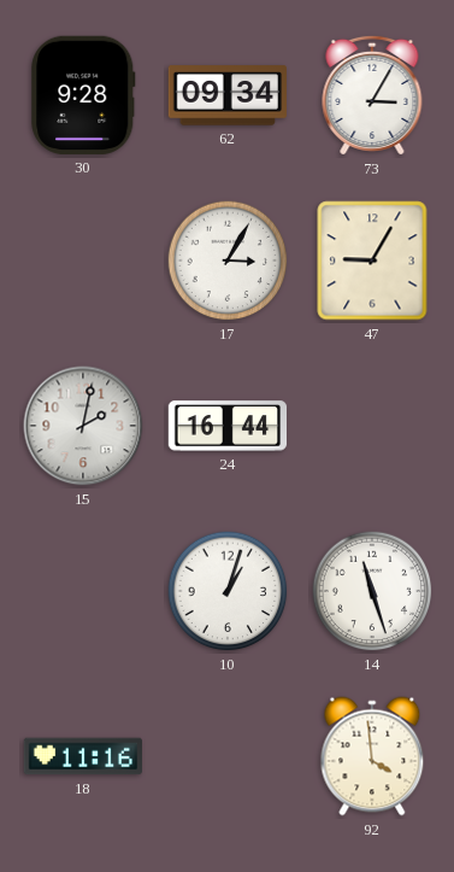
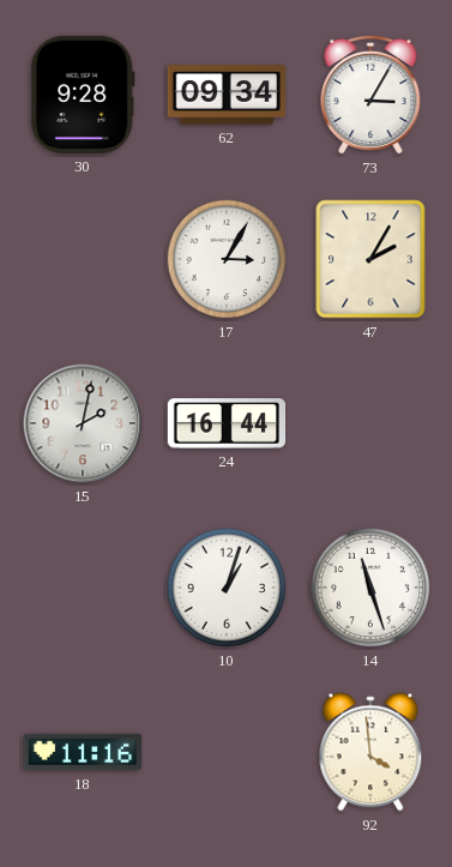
47: 9:05 -> 2:05
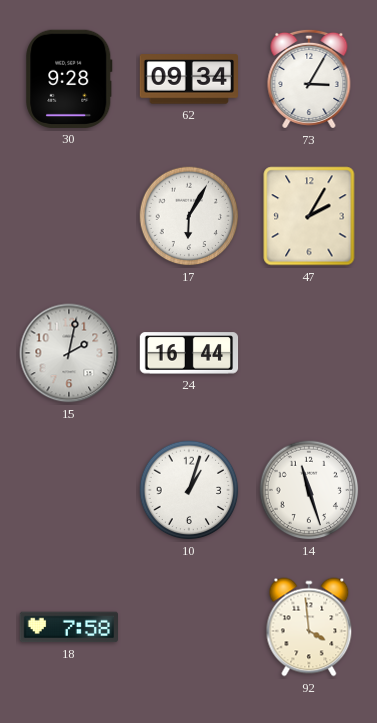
17: 3:05 -> 6:05
18: 11:16 -> 7:58
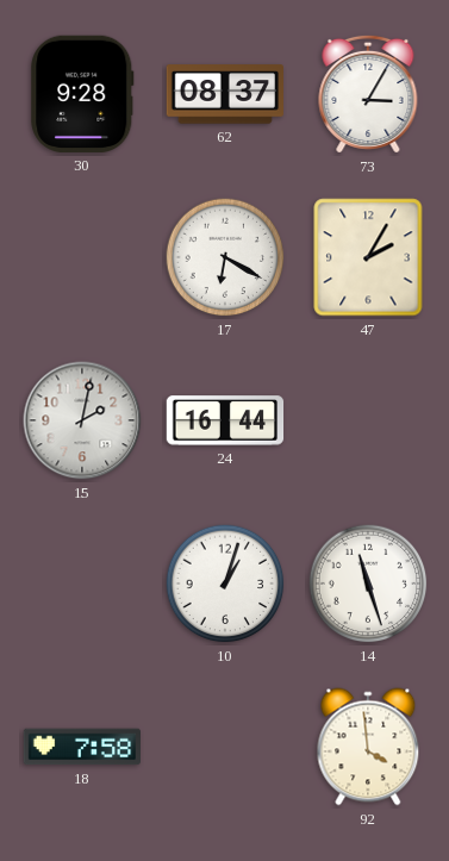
62: 09:34 -> 08:37
17: 6:05 -> 6:20
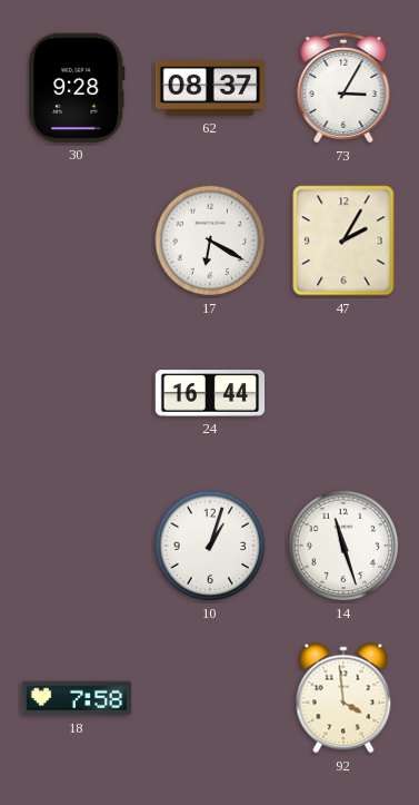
15: 2:02 -> none
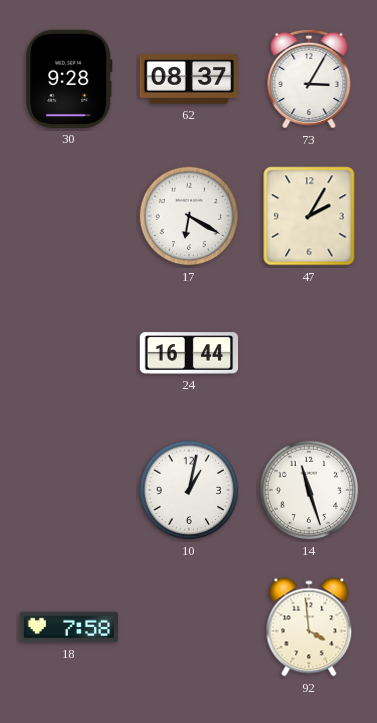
10: 1:03 -> 1:02
